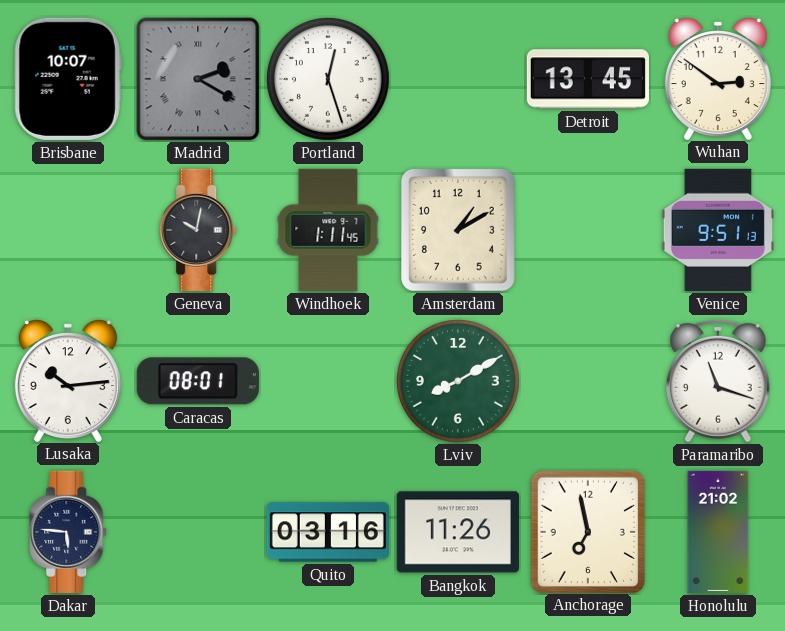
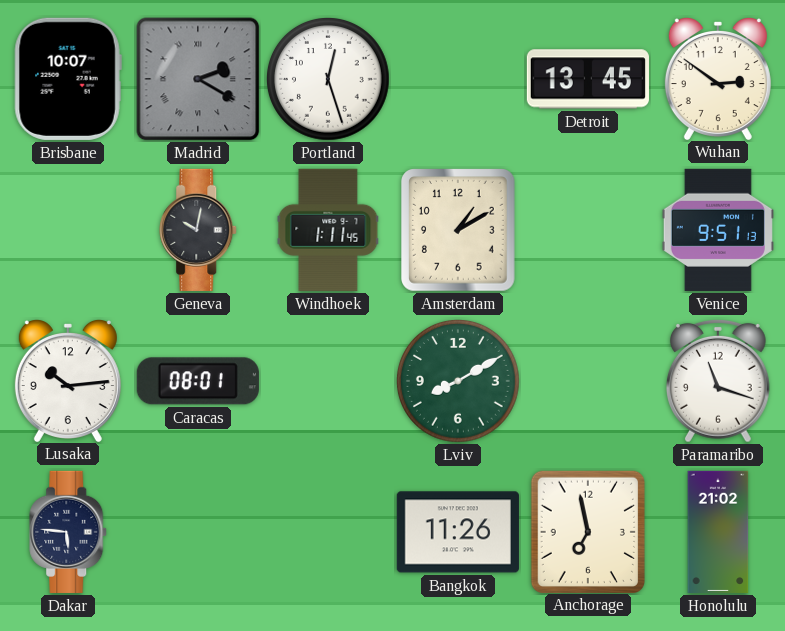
Quito: 03:16 -> none
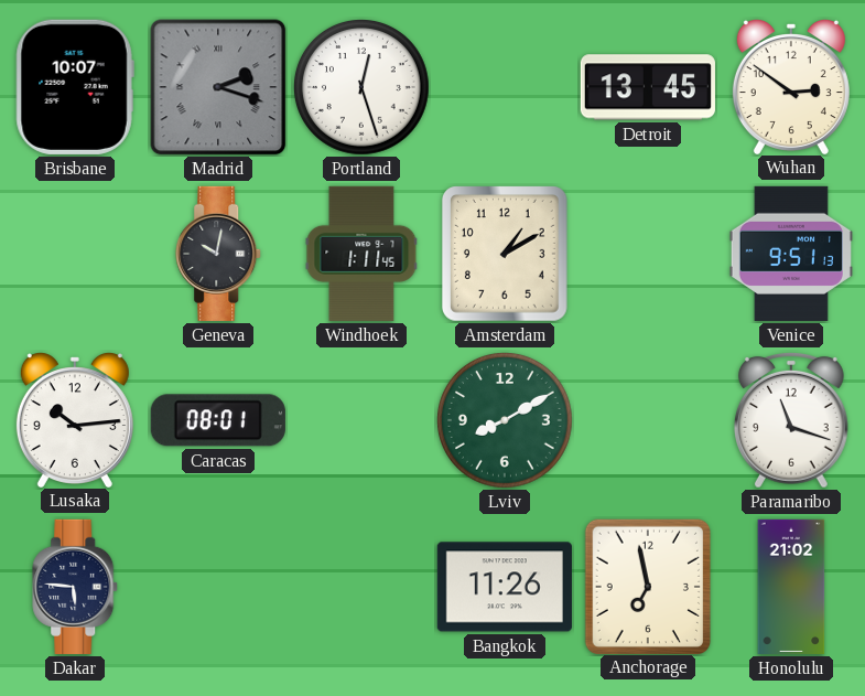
Madrid: 2:20 -> 2:18
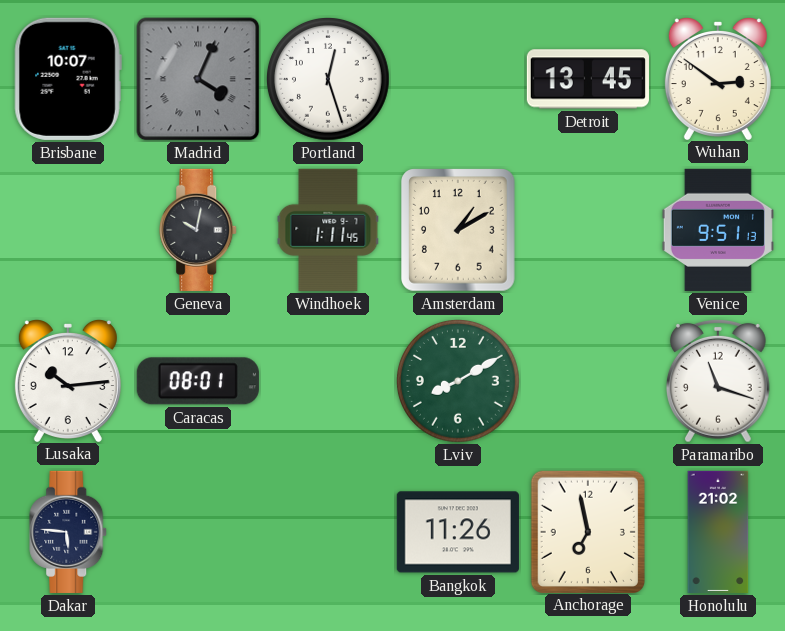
Madrid: 2:18 -> 4:04
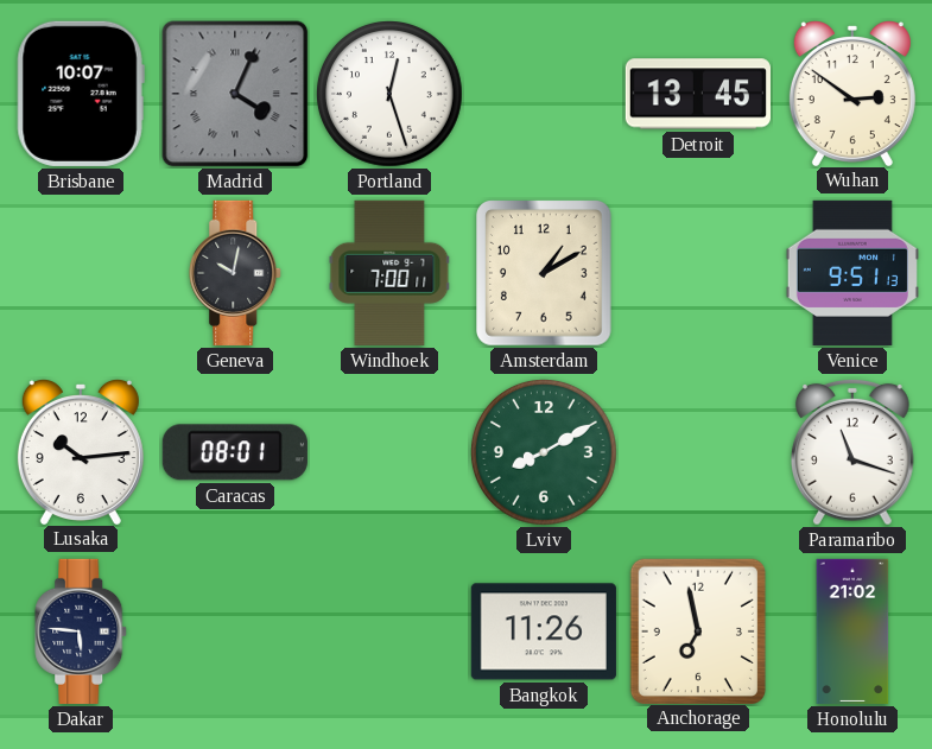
Windhoek: 1:11 -> 7:00
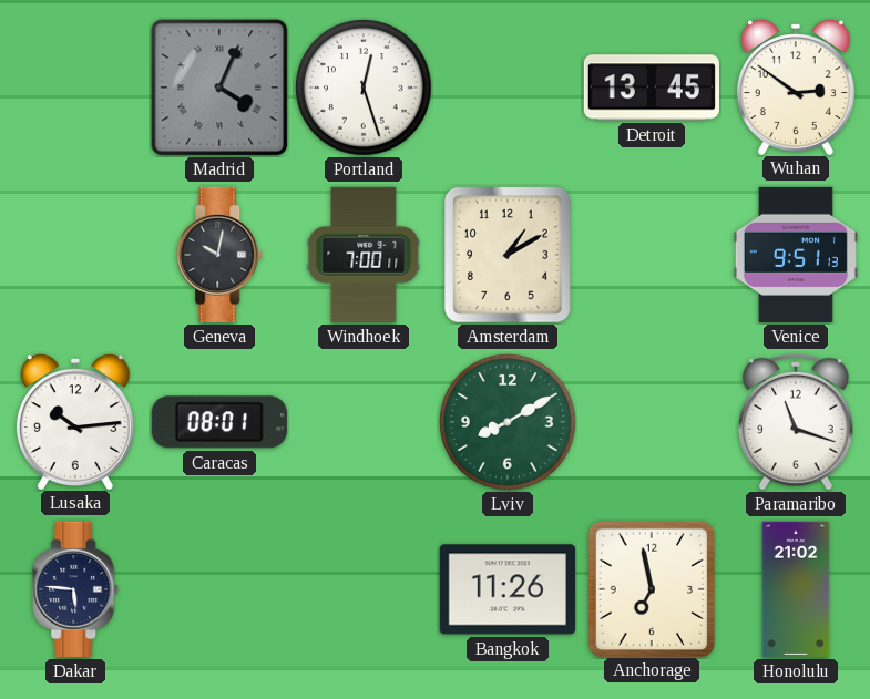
Brisbane: 10:07 -> none
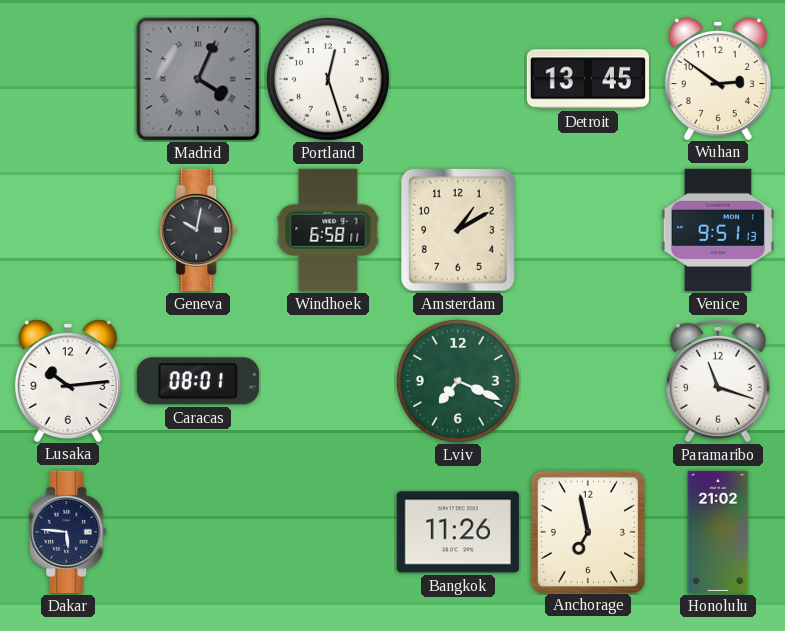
Windhoek: 7:00 -> 6:58
Lviv: 8:10 -> 7:19
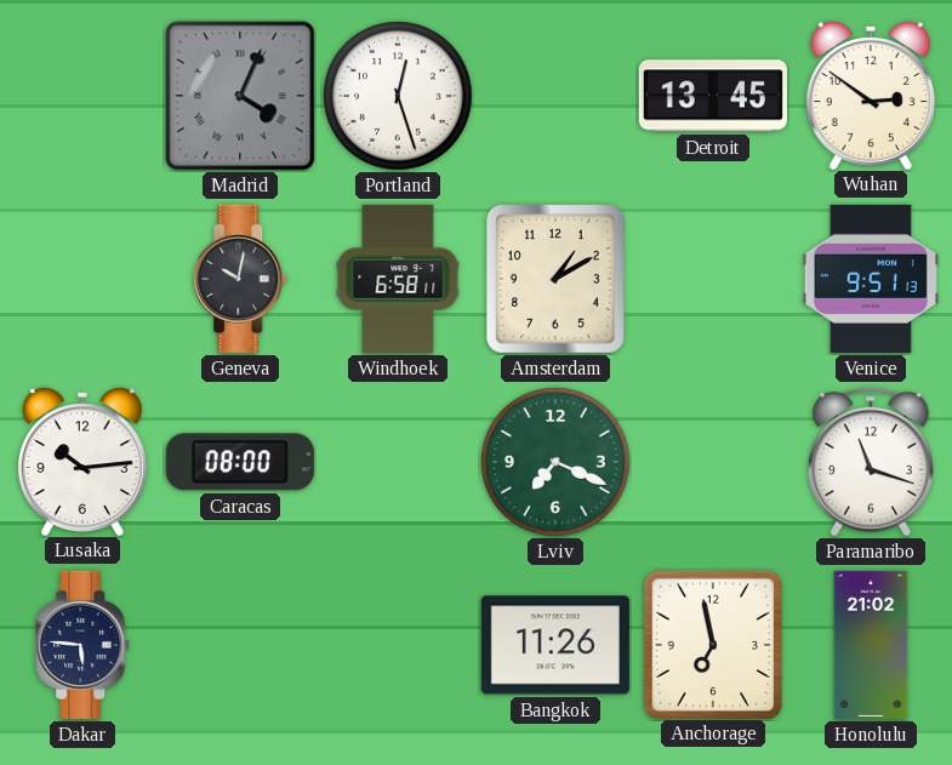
Caracas: 08:01 -> 08:00
